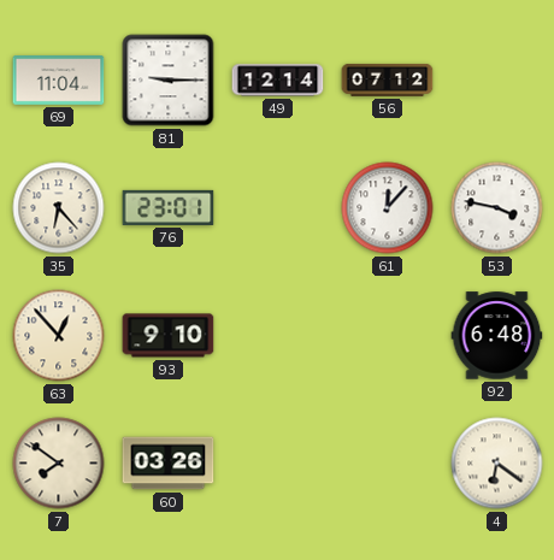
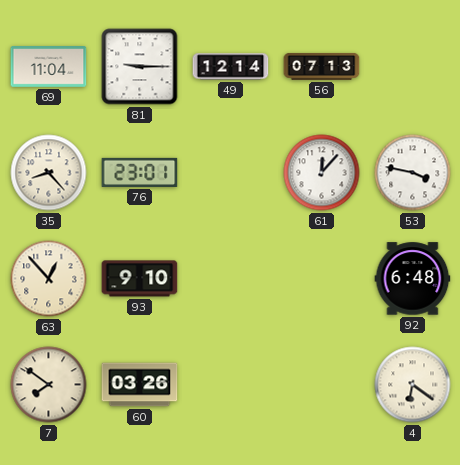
56: 07:12 -> 07:13
35: 6:23 -> 8:23
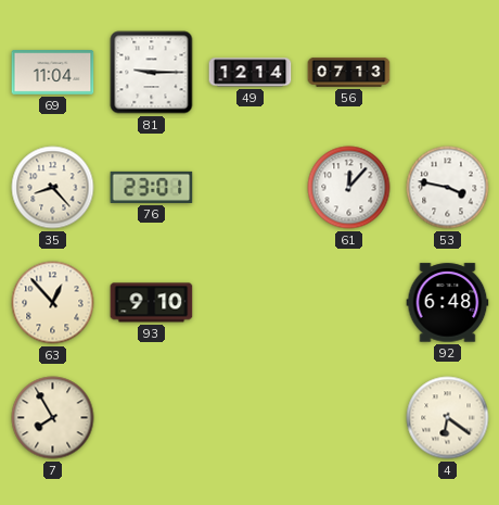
7: 7:51 -> 7:55
60: 03:26 -> none
